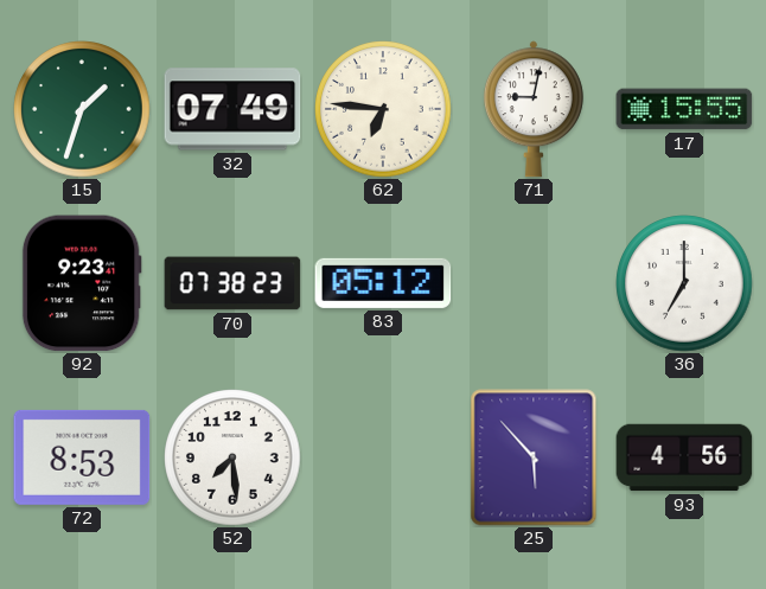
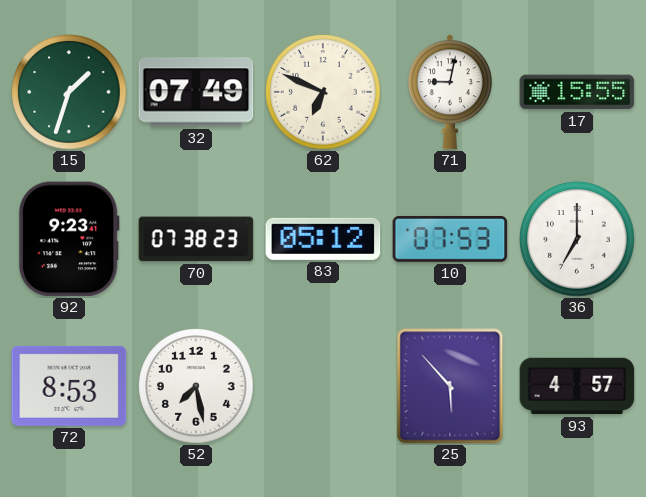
62: 6:46 -> 6:49
10: none -> 07:53
52: 7:29 -> 7:28
93: 4:56 -> 4:57
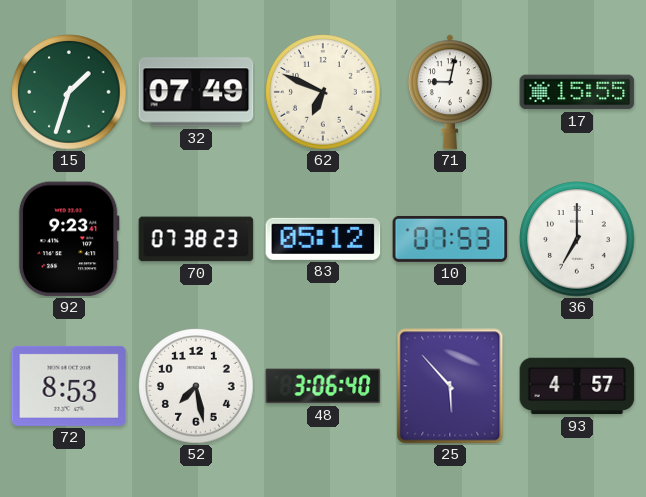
48: none -> 3:06
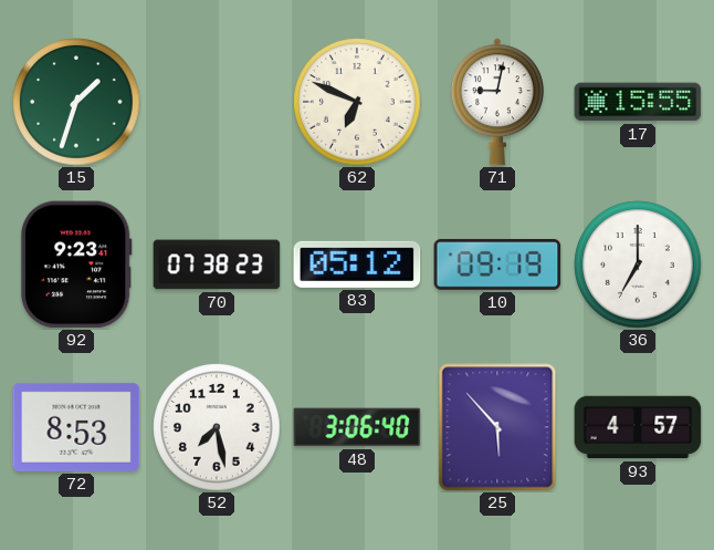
32: 07:49 -> none
10: 07:53 -> 09:19
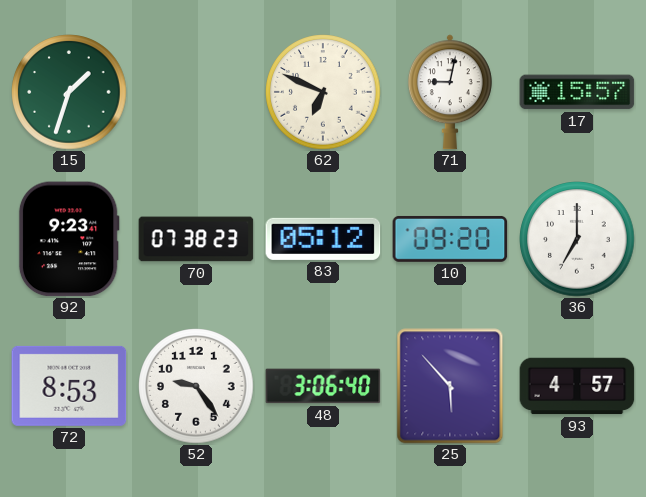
17: 15:55 -> 15:57
10: 09:19 -> 09:20
52: 7:28 -> 9:24
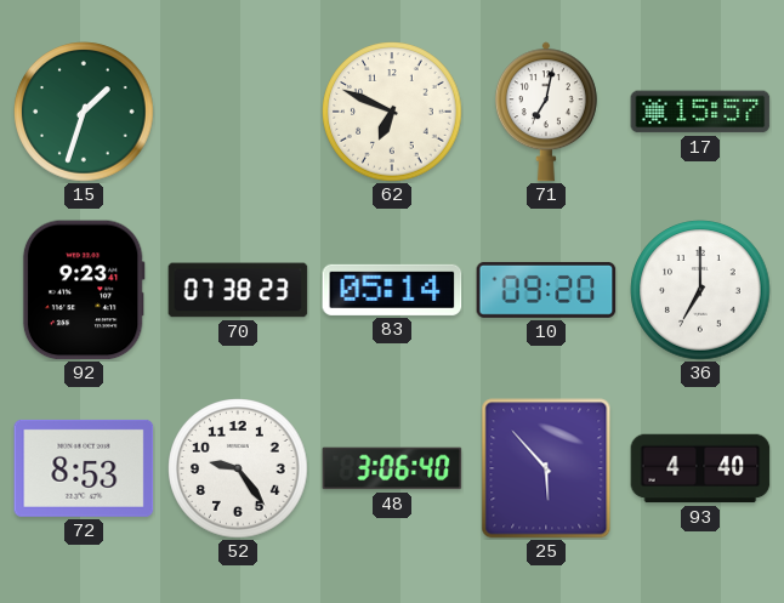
71: 9:02 -> 7:02
83: 05:12 -> 05:14
93: 4:57 -> 4:40
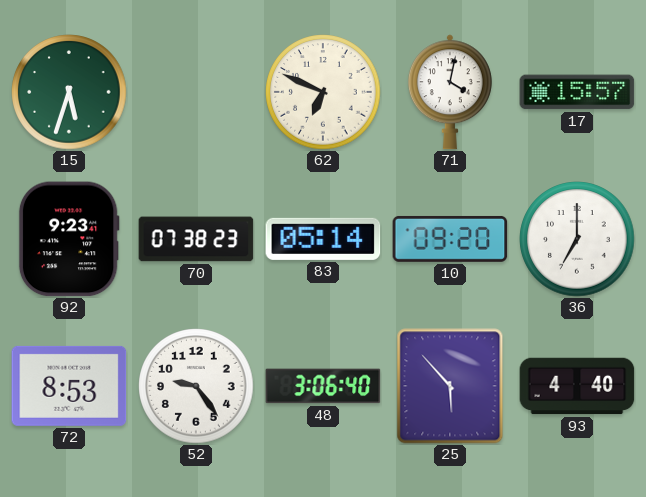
15: 1:33 -> 5:33
71: 7:02 -> 4:02
